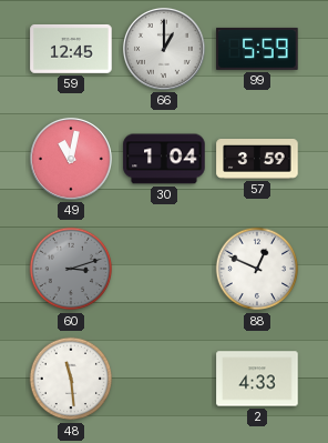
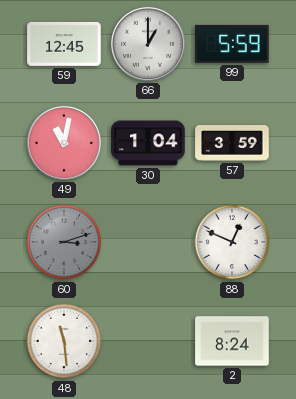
2: 4:33 -> 8:24
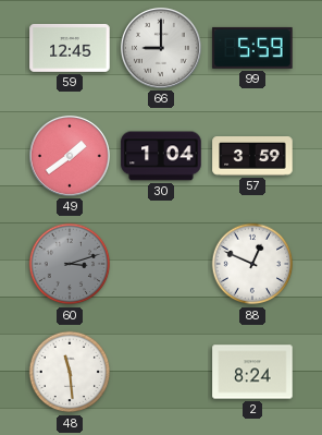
66: 1:00 -> 9:00
49: 11:02 -> 1:39
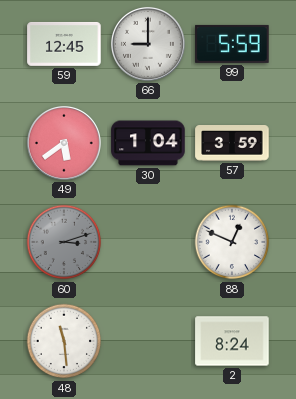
49: 1:39 -> 5:39
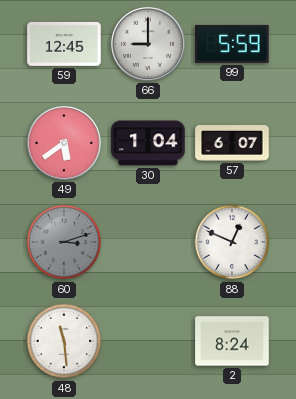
57: 3:59 -> 6:07
